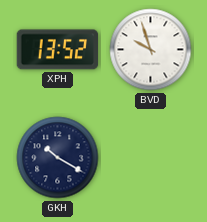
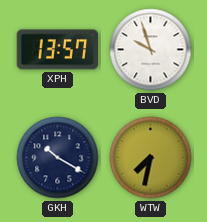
XPH: 13:52 -> 13:57
WTW: none -> 7:32
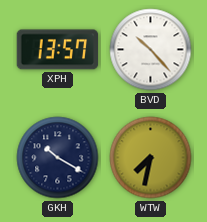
BVD: 9:57 -> 10:23
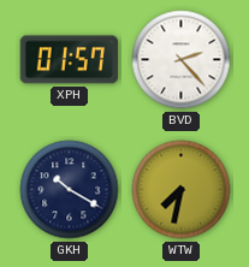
XPH: 13:57 -> 01:57
BVD: 10:23 -> 2:23
